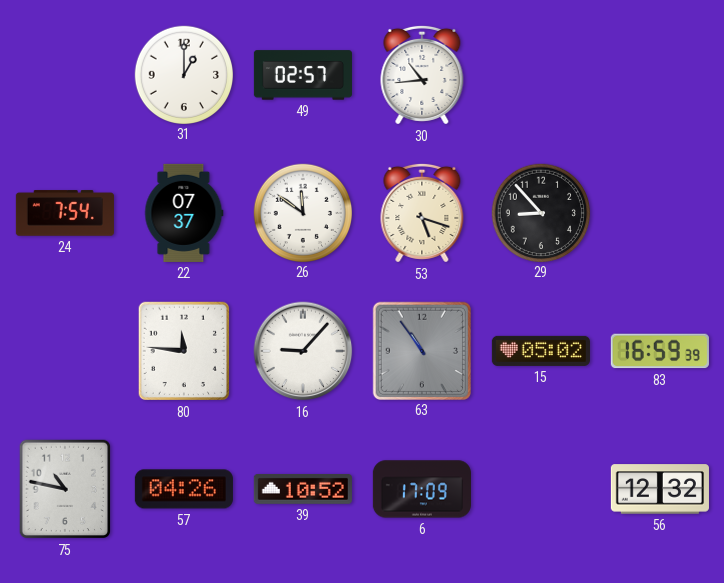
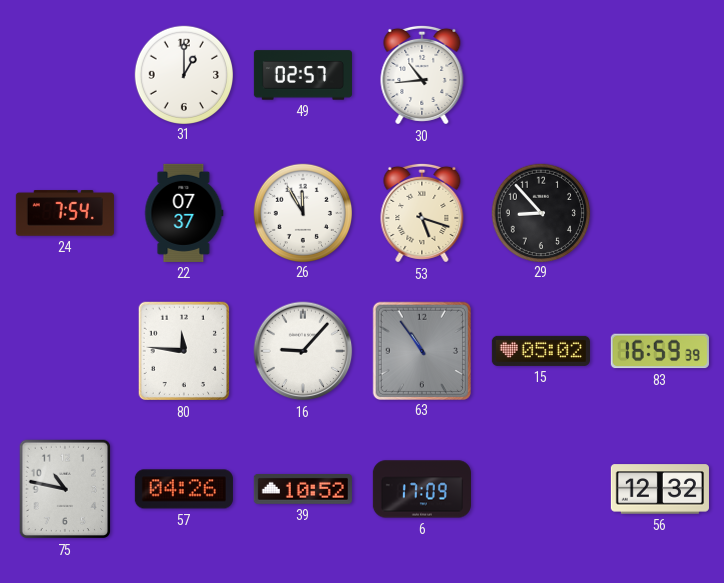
26: 11:51 -> 11:55
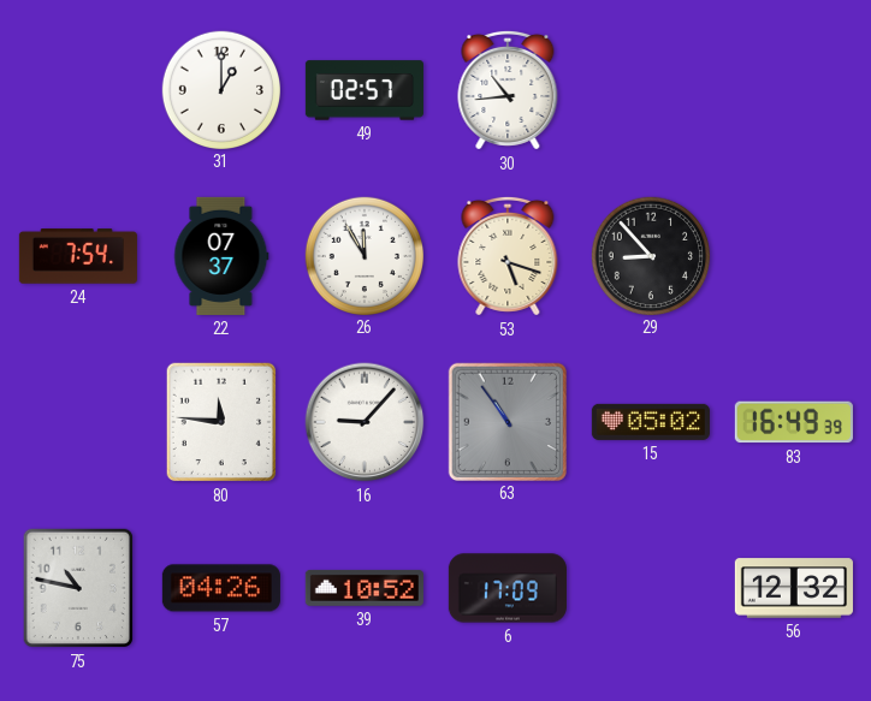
83: 16:59 -> 16:49
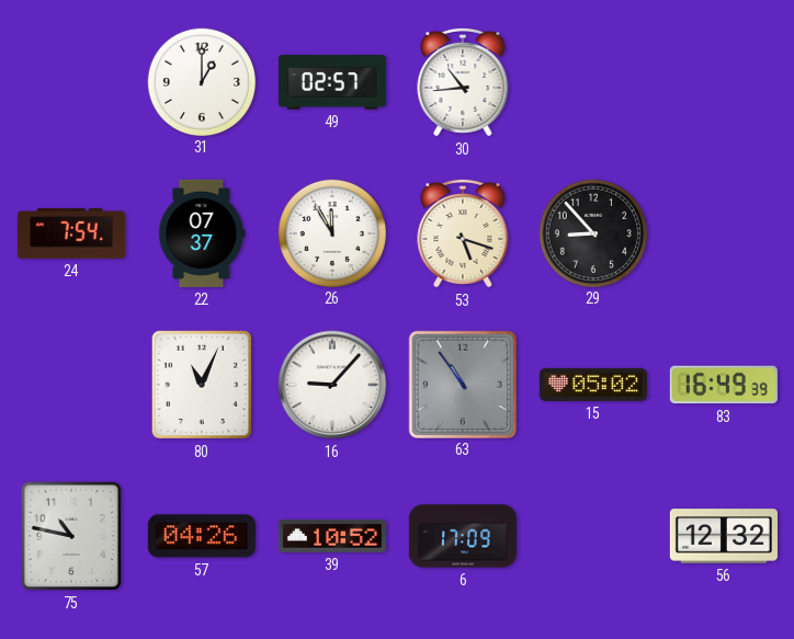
80: 11:46 -> 11:04
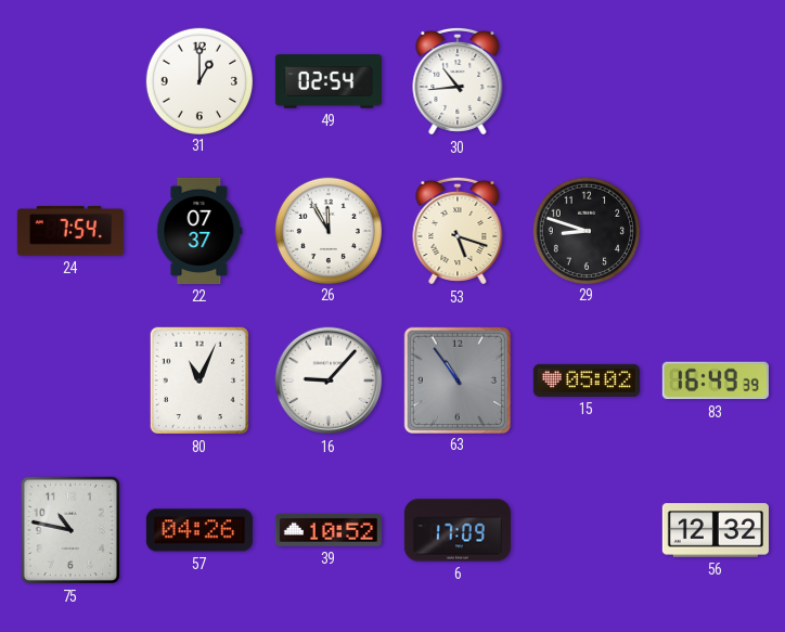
49: 02:57 -> 02:54
29: 8:53 -> 8:48
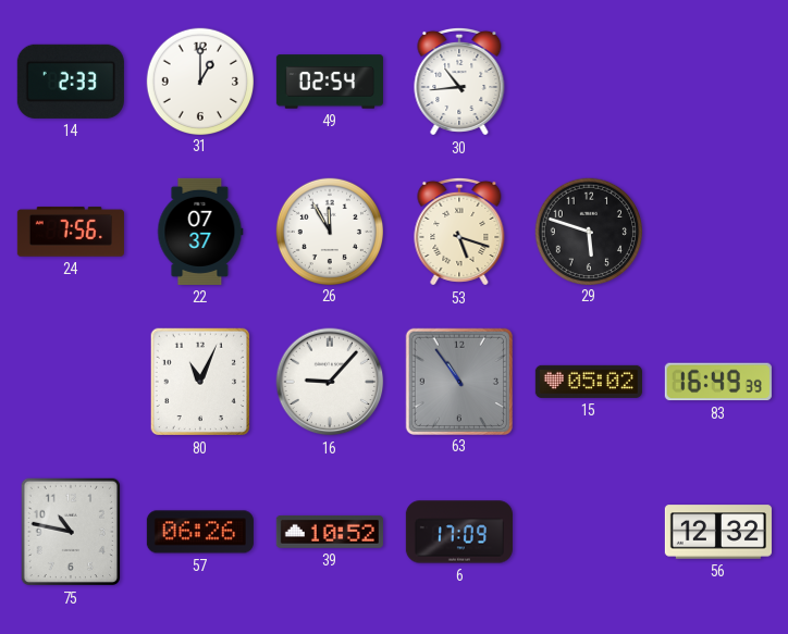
14: none -> 2:33
24: 7:54 -> 7:56
29: 8:48 -> 5:48
57: 04:26 -> 06:26
